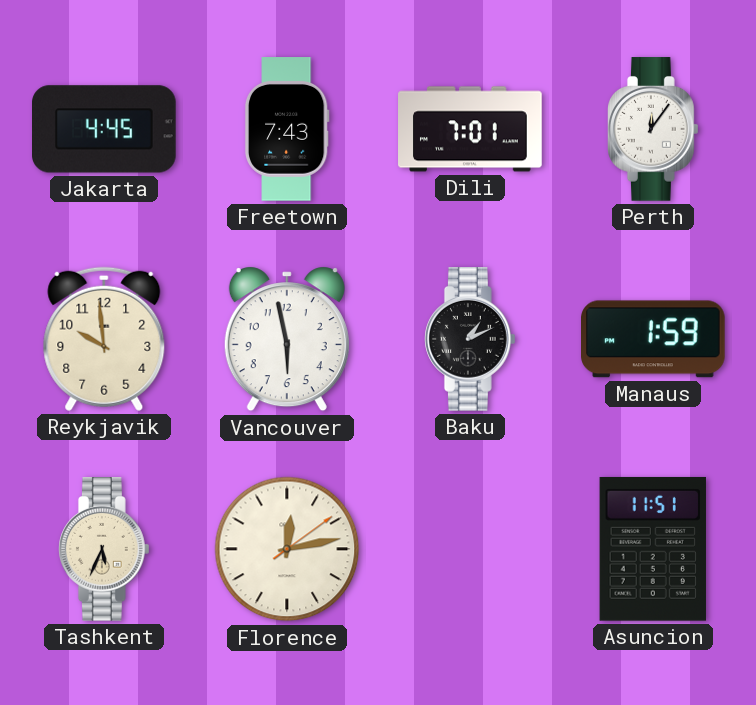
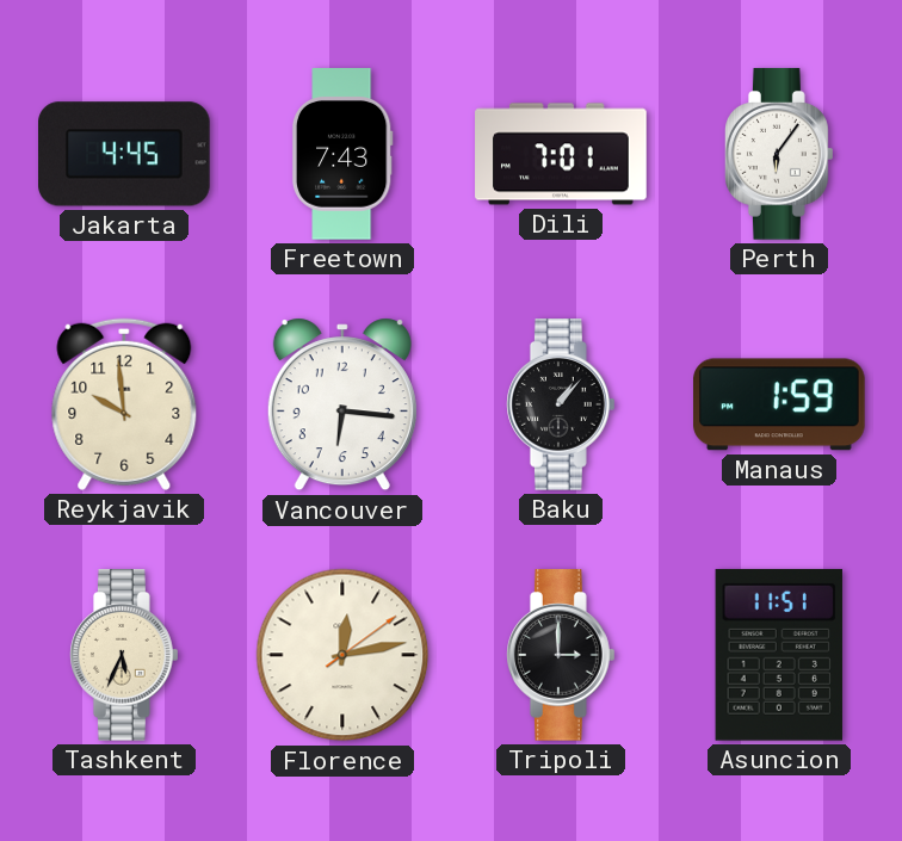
Perth: 12:06 -> 6:06
Vancouver: 5:58 -> 6:16
Baku: 1:11 -> 1:07
Tripoli: none -> 3:00
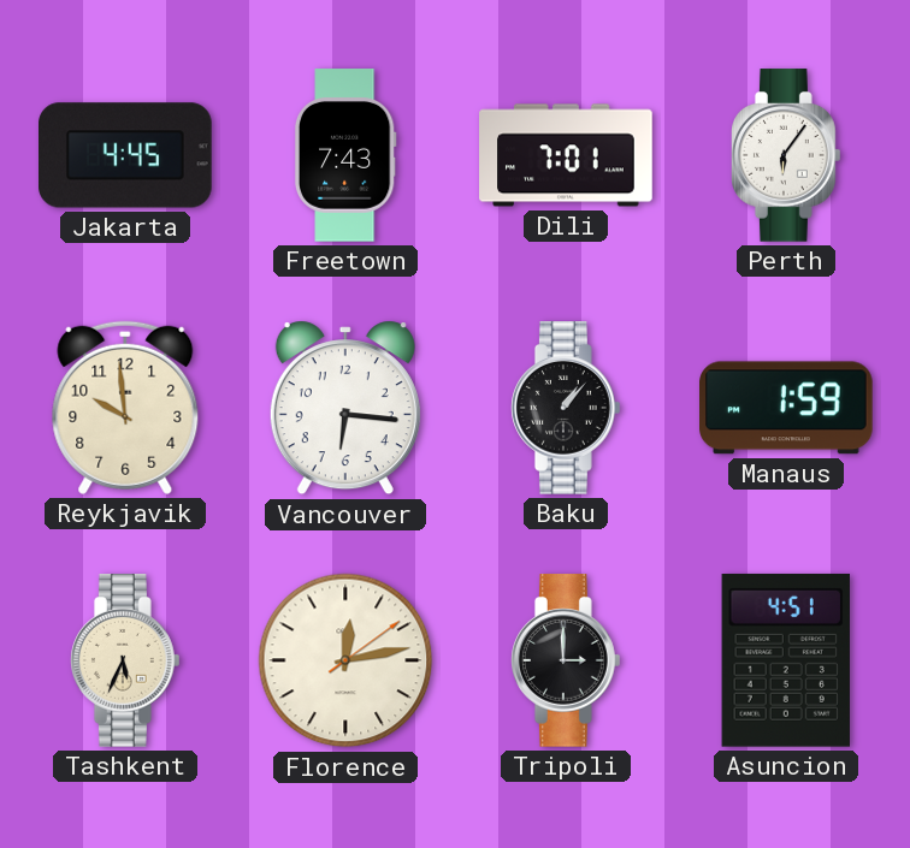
Asuncion: 11:51 -> 4:51
